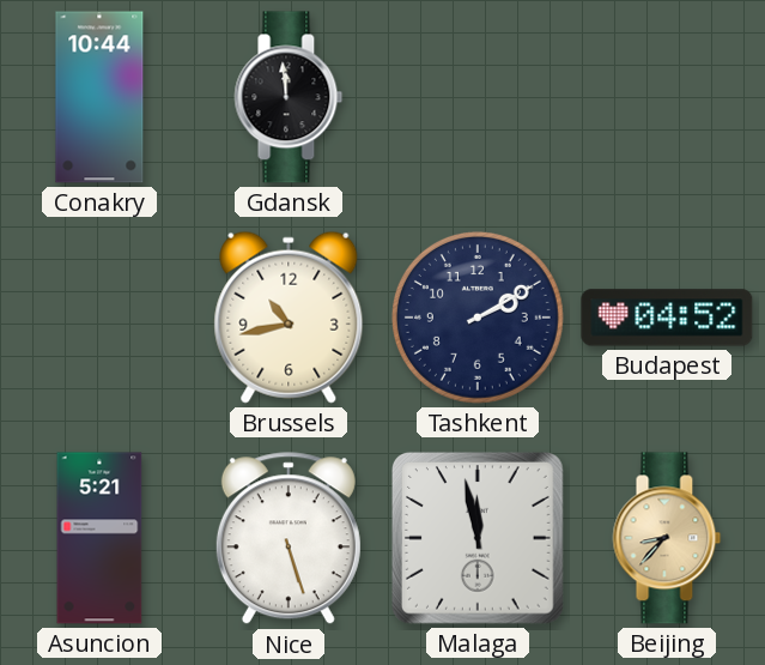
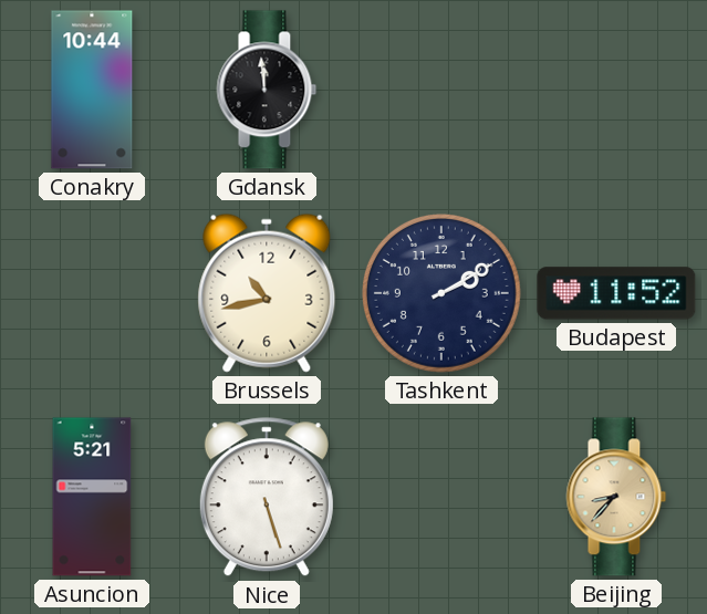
Budapest: 04:52 -> 11:52
Malaga: 11:58 -> none
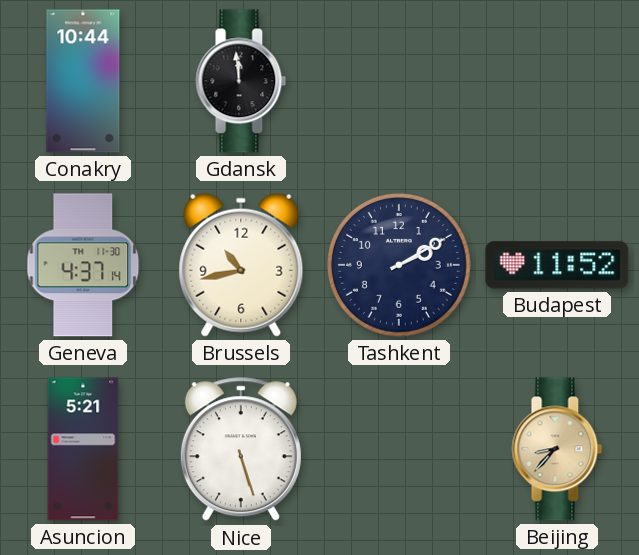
Geneva: none -> 4:37
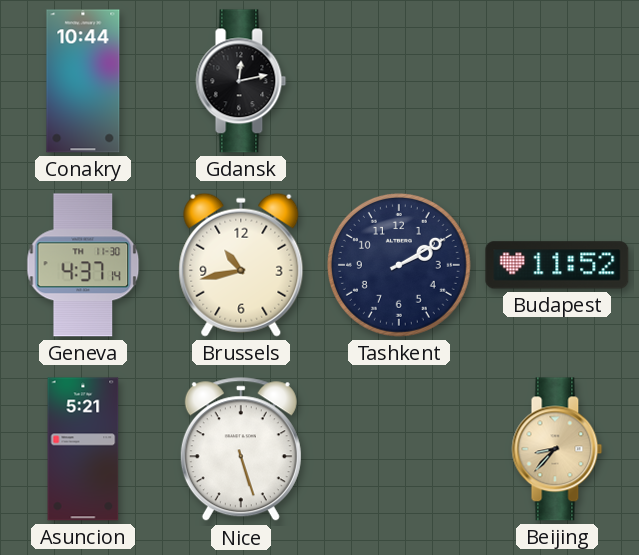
Gdansk: 11:59 -> 12:13
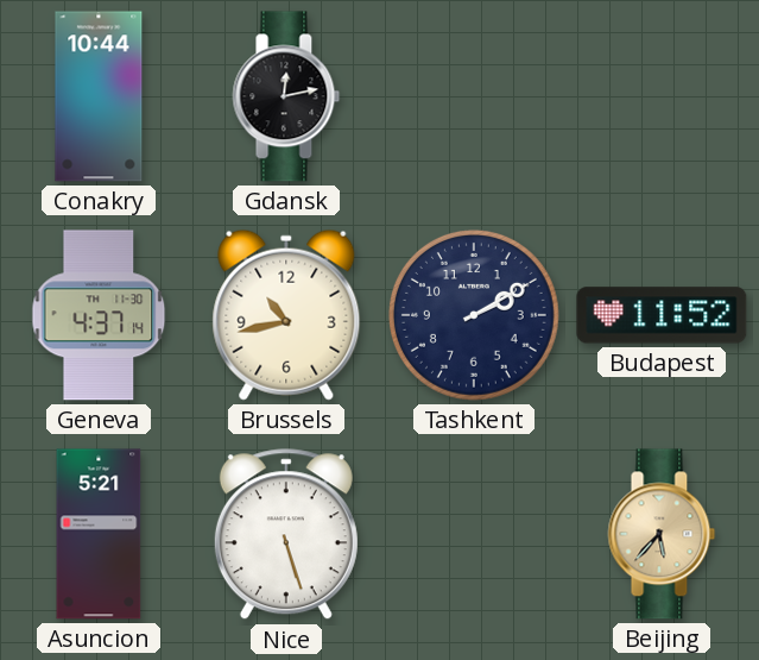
Beijing: 8:37 -> 5:37
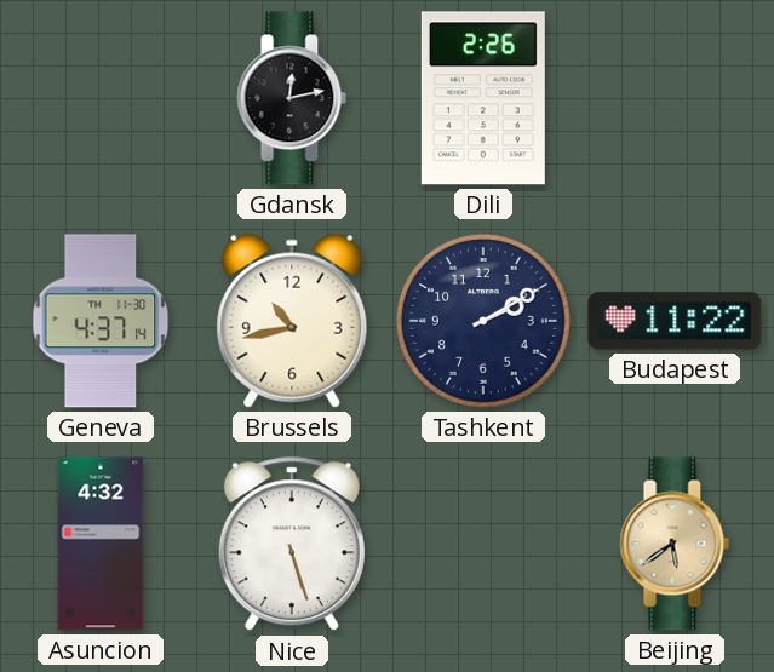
Conakry: 10:44 -> none
Dili: none -> 2:26
Budapest: 11:52 -> 11:22
Asuncion: 5:21 -> 4:32
Beijing: 5:37 -> 5:39
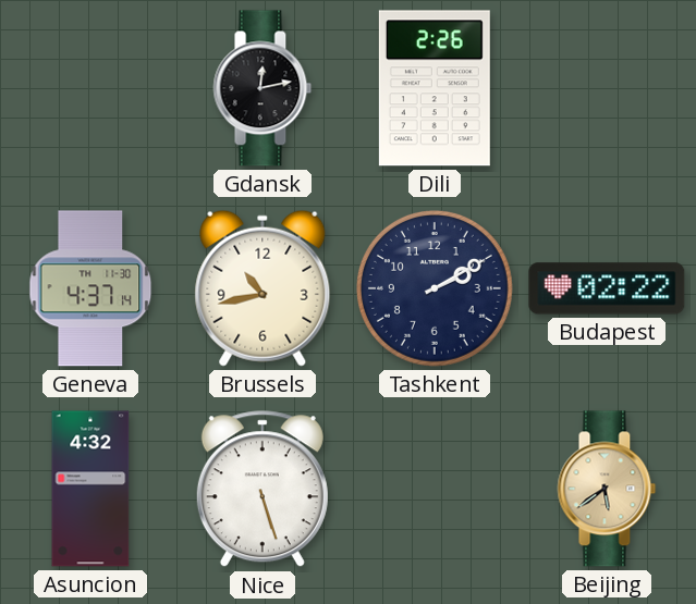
Budapest: 11:22 -> 02:22
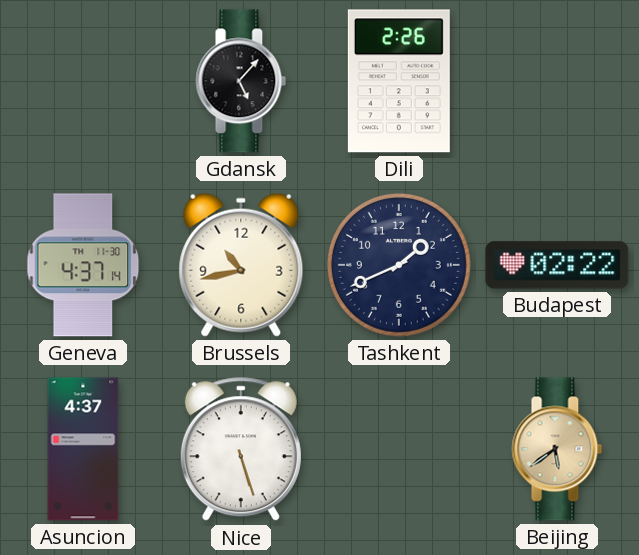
Gdansk: 12:13 -> 5:07
Tashkent: 2:10 -> 1:41
Asuncion: 4:32 -> 4:37
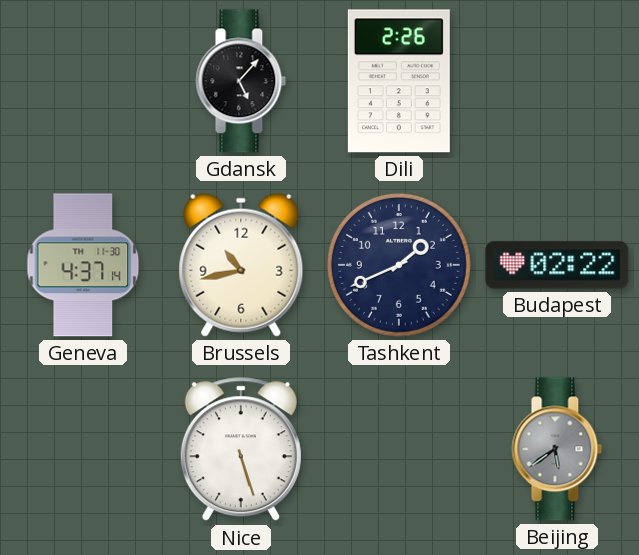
Asuncion: 4:37 -> none
Beijing dial: champagne -> grey
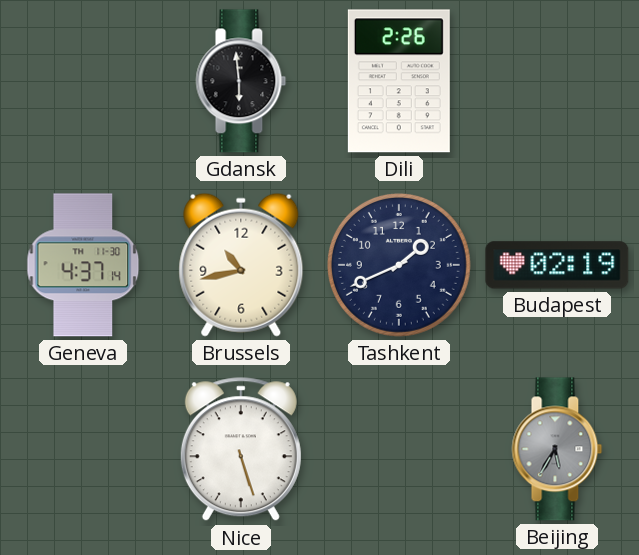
Gdansk: 5:07 -> 5:59
Budapest: 02:22 -> 02:19
Beijing: 5:39 -> 5:35
